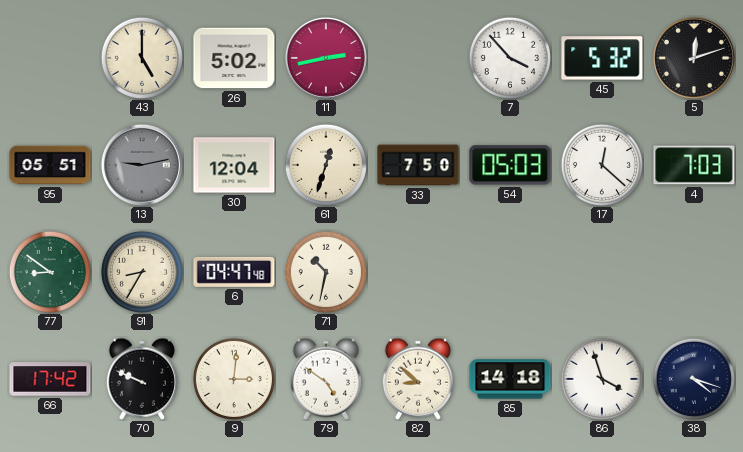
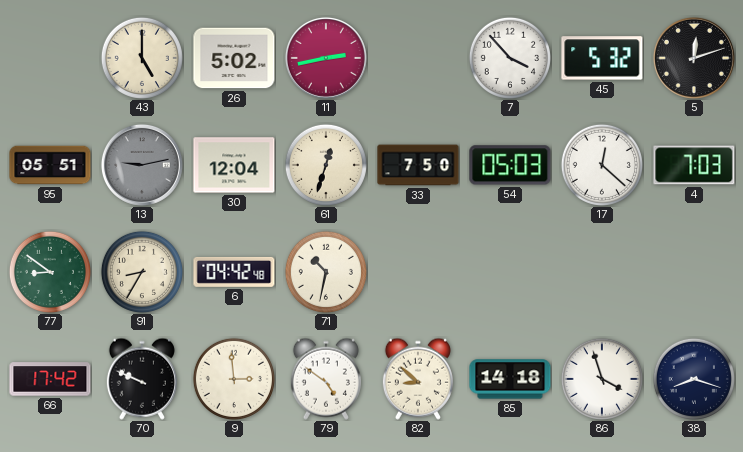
6: 04:47 -> 04:42
9: 3:01 -> 2:59
38: 4:18 -> 8:18
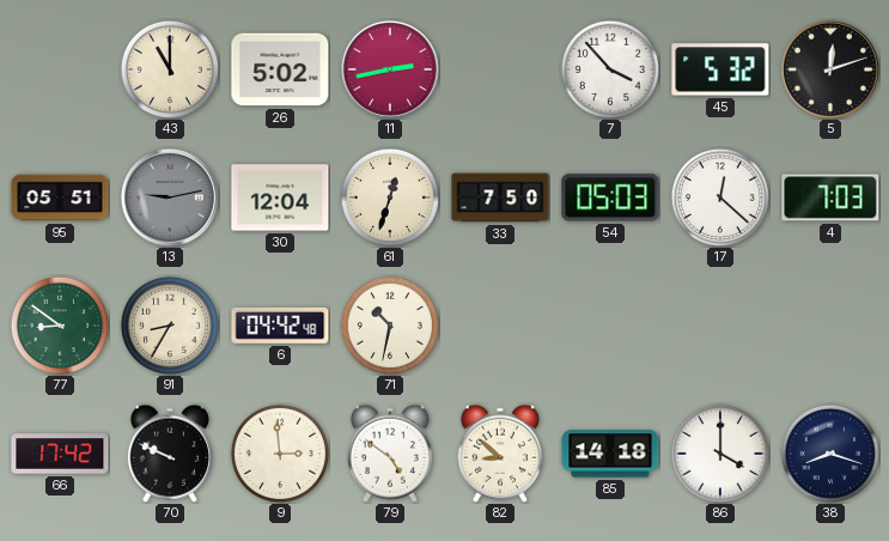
43: 5:00 -> 11:00
86: 3:57 -> 4:00
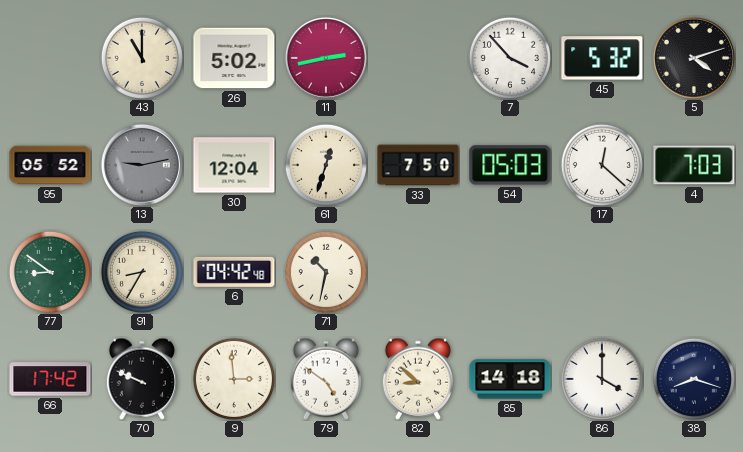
5: 12:12 -> 4:12
95: 05:51 -> 05:52
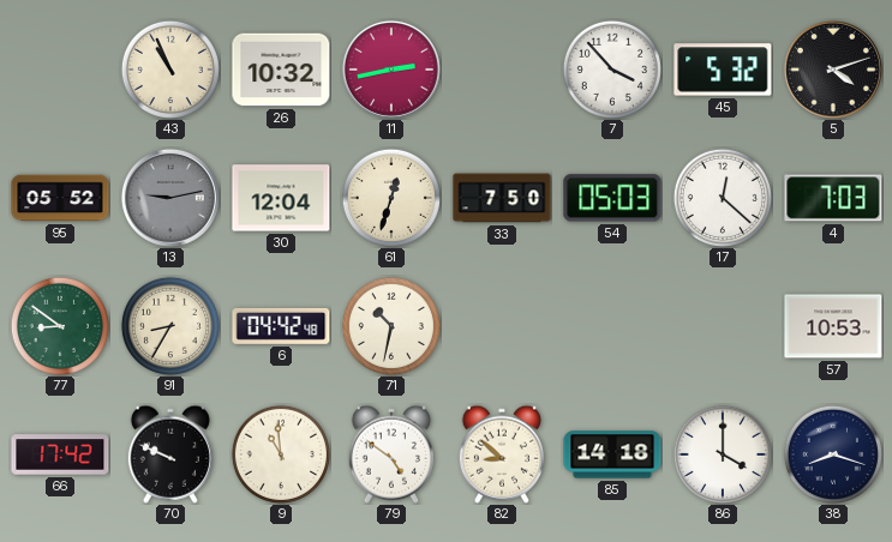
43: 11:00 -> 10:56
26: 5:02 -> 10:32
57: none -> 10:53
9: 2:59 -> 10:59
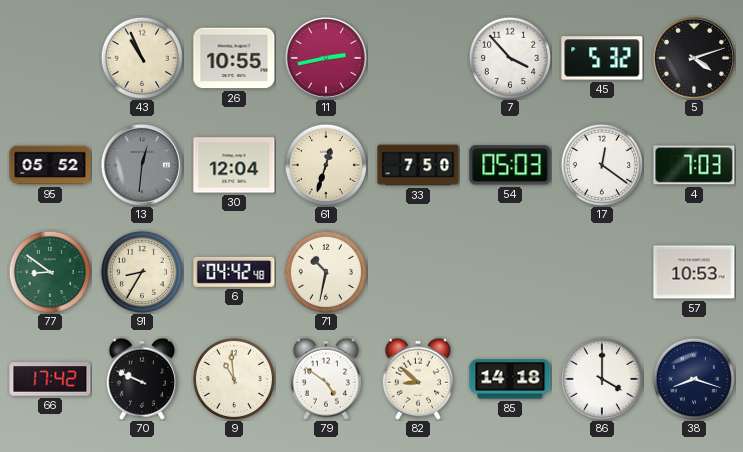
26: 10:32 -> 10:55
13: 9:13 -> 12:31
17: 12:22 -> 12:21
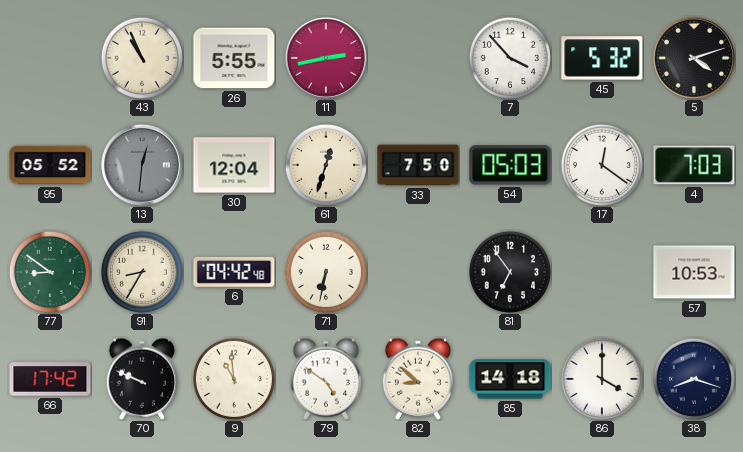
26: 10:55 -> 5:55
71: 10:32 -> 6:32
81: none -> 6:54
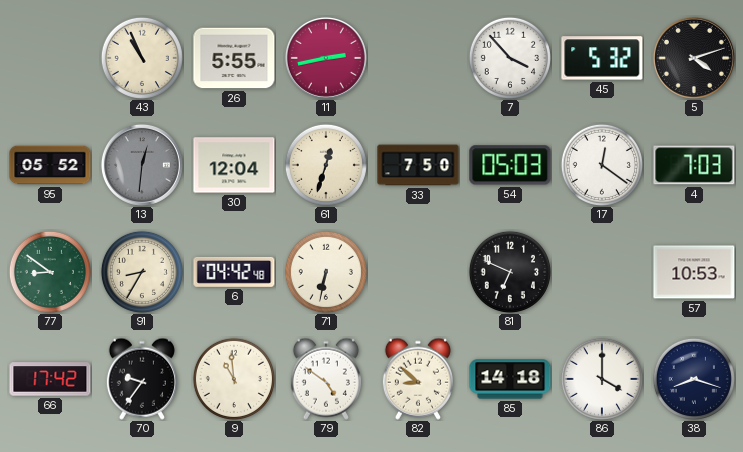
81: 6:54 -> 6:49
70: 9:49 -> 9:36
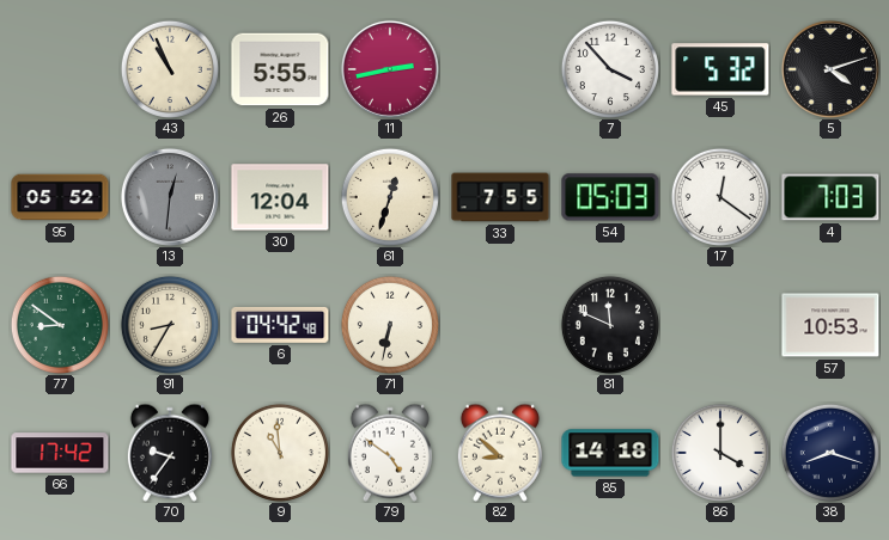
33: 7:50 -> 7:55
81: 6:49 -> 11:49
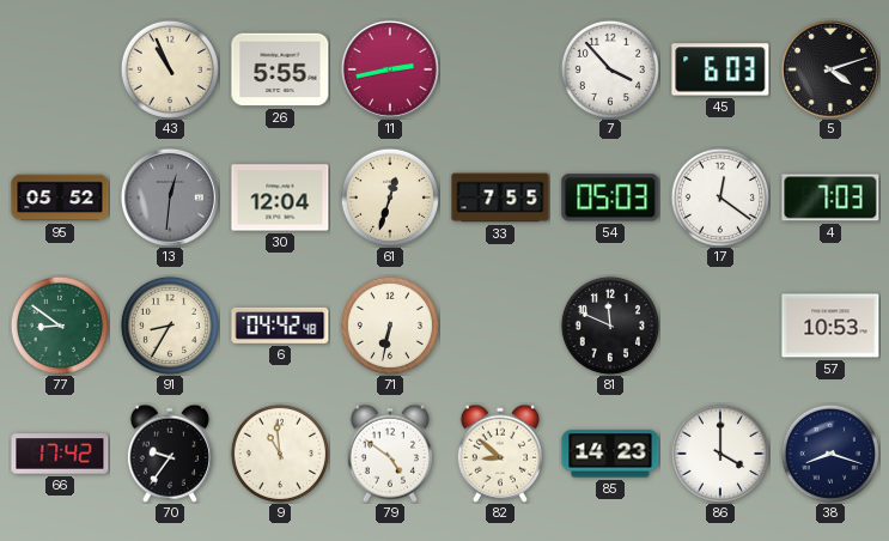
45: 5:32 -> 6:03
85: 14:18 -> 14:23
